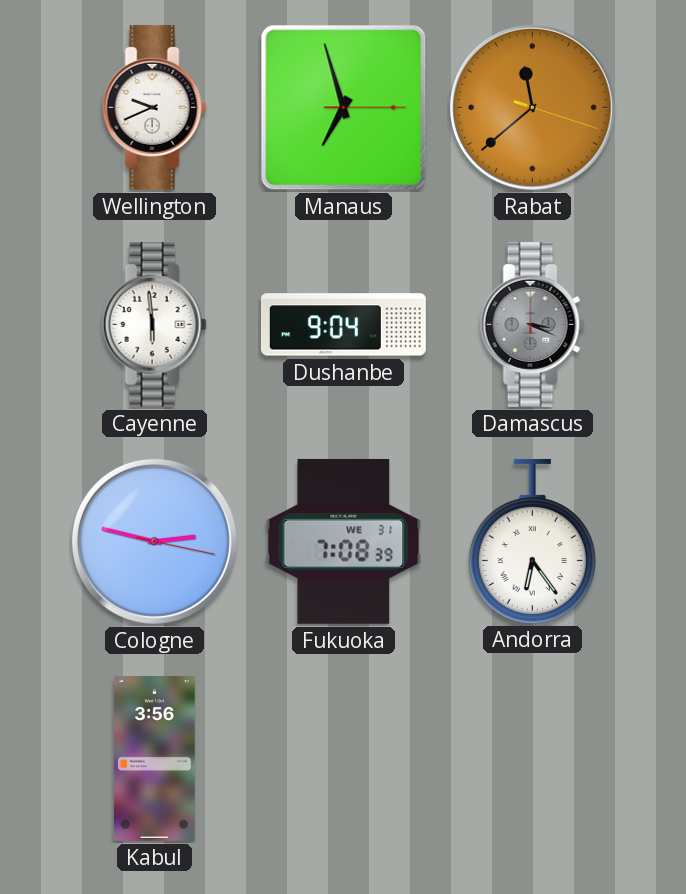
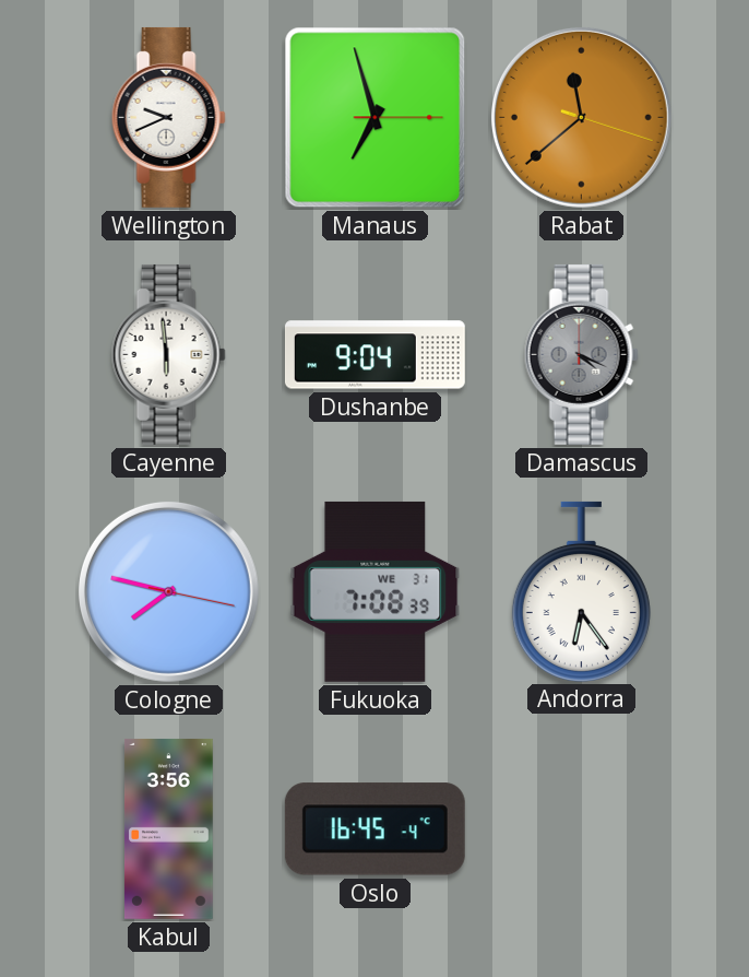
Damascus: 3:19 -> 4:19
Cologne: 2:47 -> 7:47
Oslo: none -> 16:45
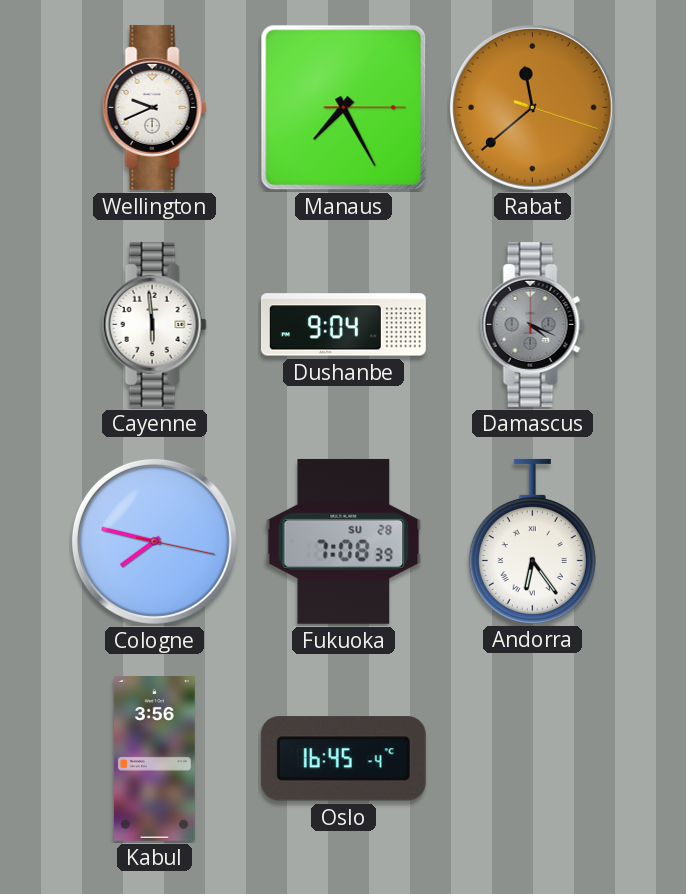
Manaus: 6:57 -> 7:25
Fukuoka date: WE 31 -> SU 28
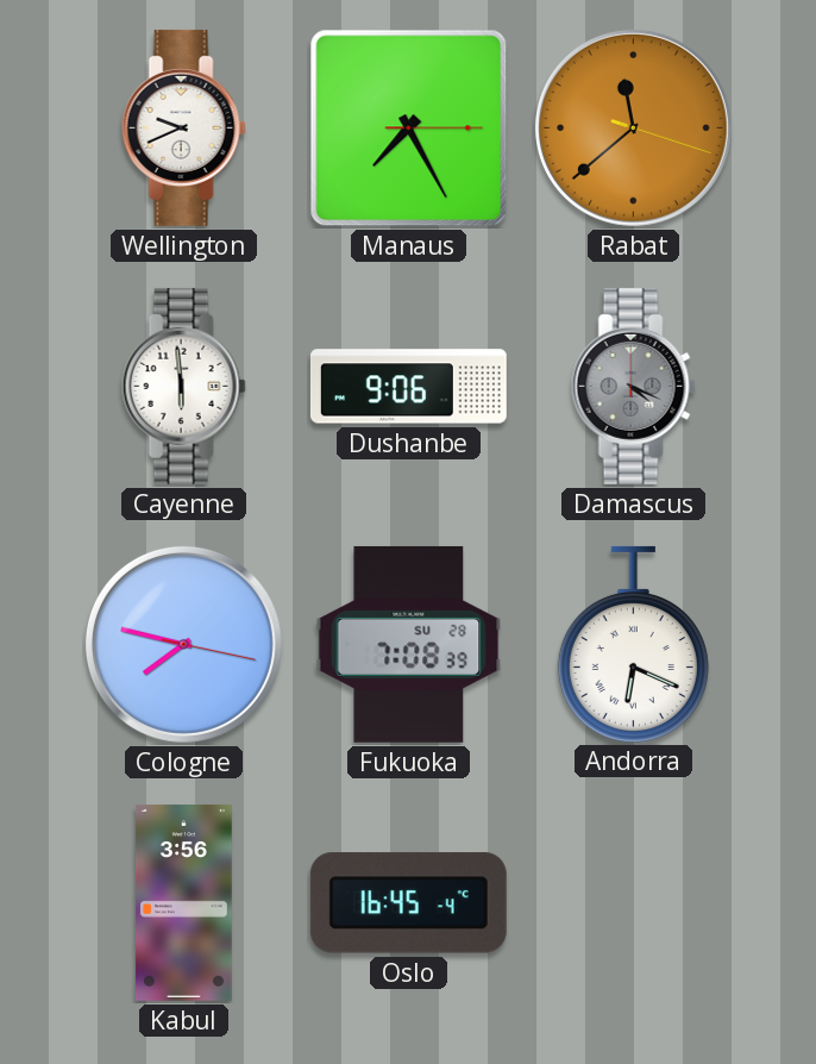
Dushanbe: 9:04 -> 9:06
Andorra: 6:24 -> 6:19
